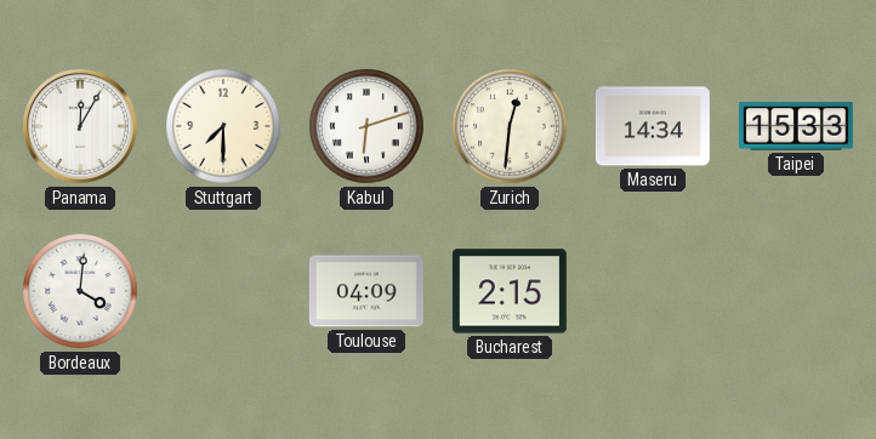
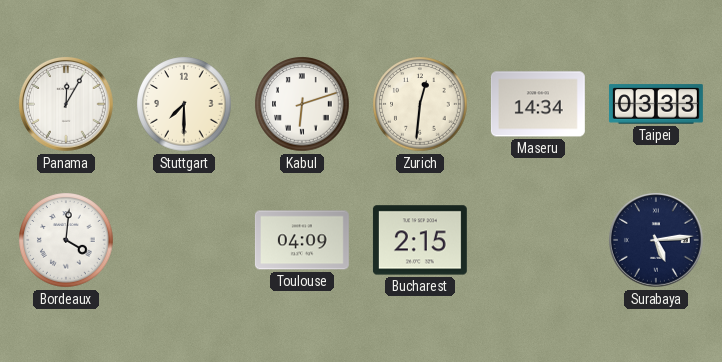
Taipei: 15:33 -> 03:33
Surabaya: none -> 5:14
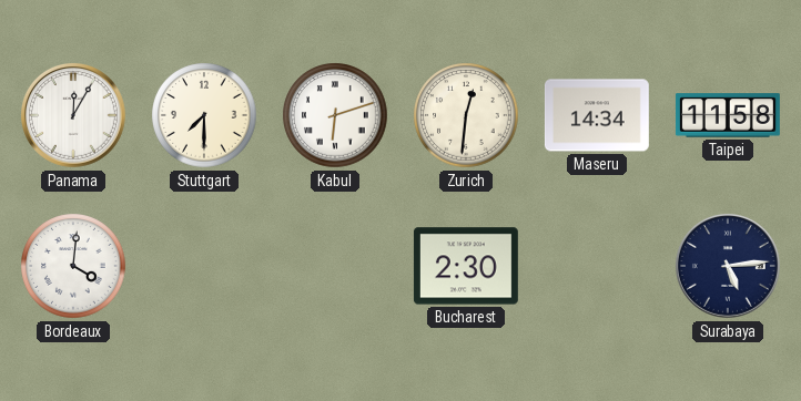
Taipei: 03:33 -> 11:58
Toulouse: 04:09 -> none
Bucharest: 2:15 -> 2:30
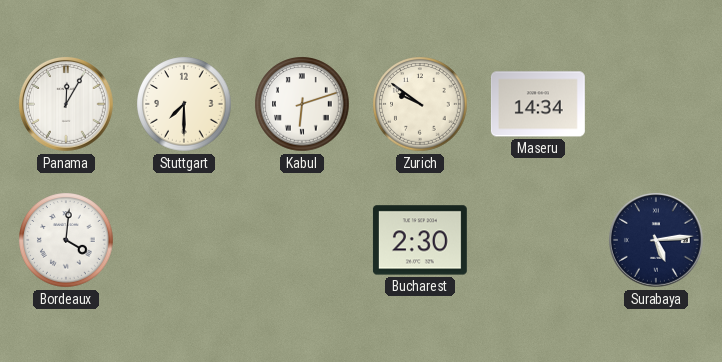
Zurich: 12:31 -> 9:51
Taipei: 11:58 -> none
